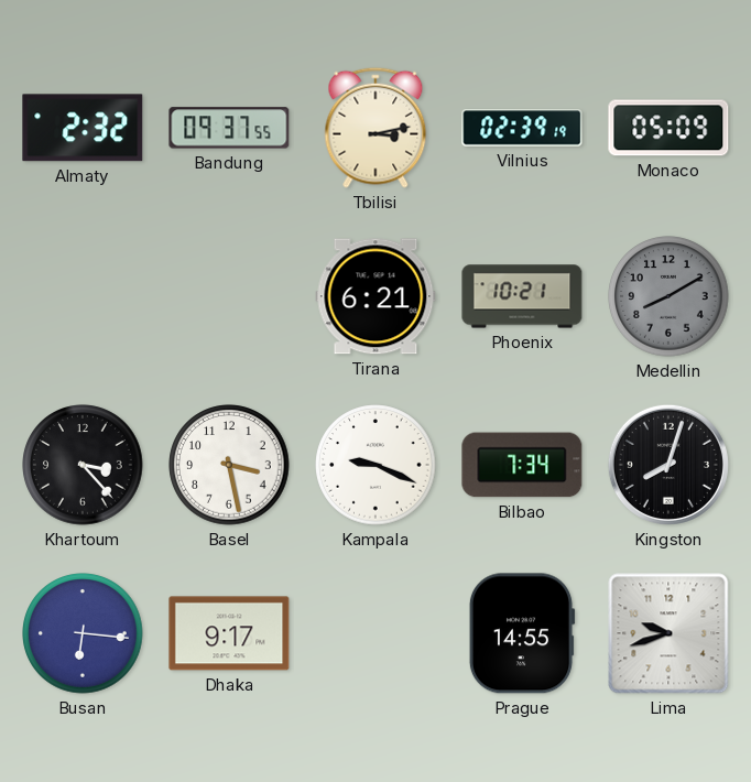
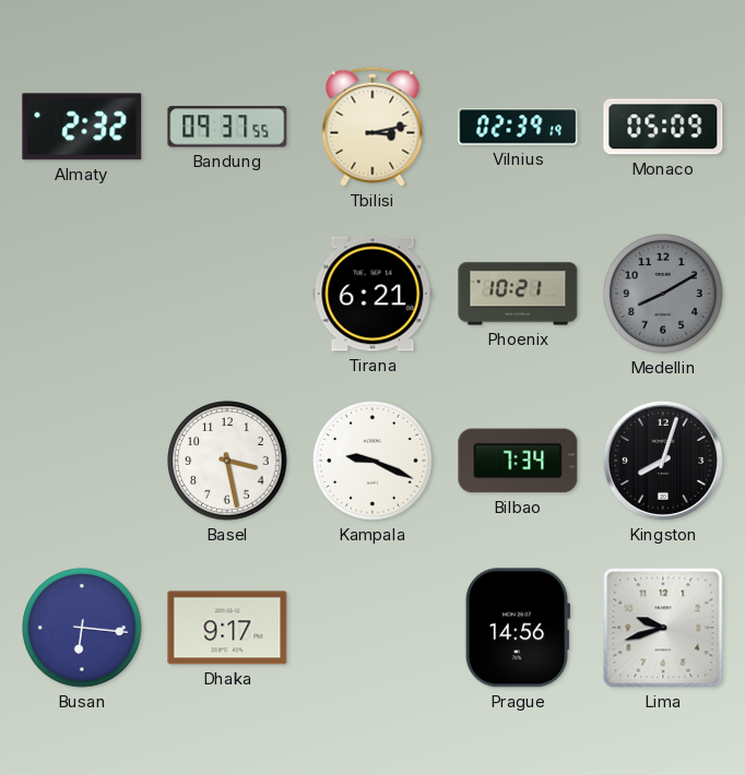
Khartoum: 3:23 -> none
Prague: 14:55 -> 14:56
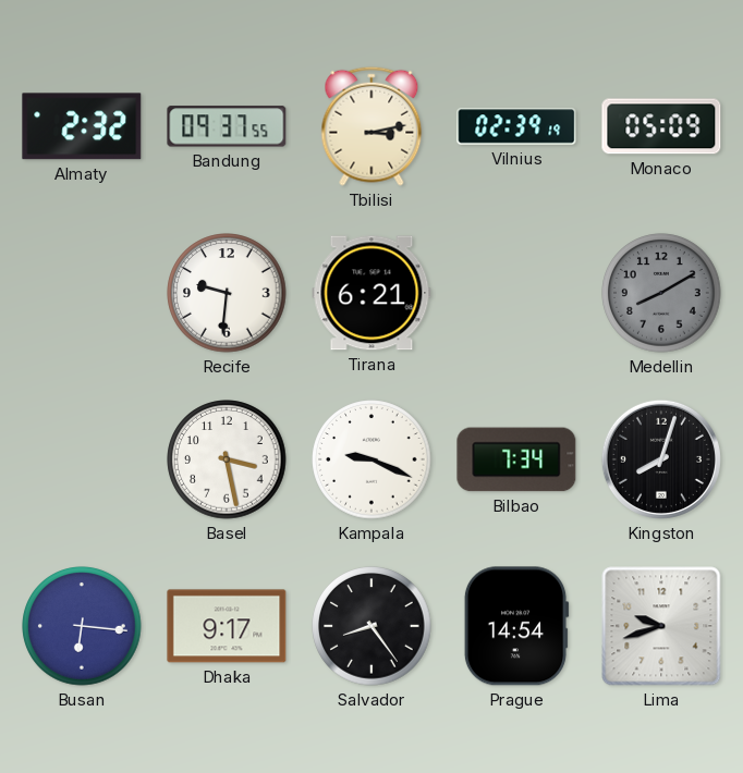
Recife: none -> 9:31
Phoenix: 10:21 -> none
Salvador: none -> 8:24
Prague: 14:56 -> 14:54
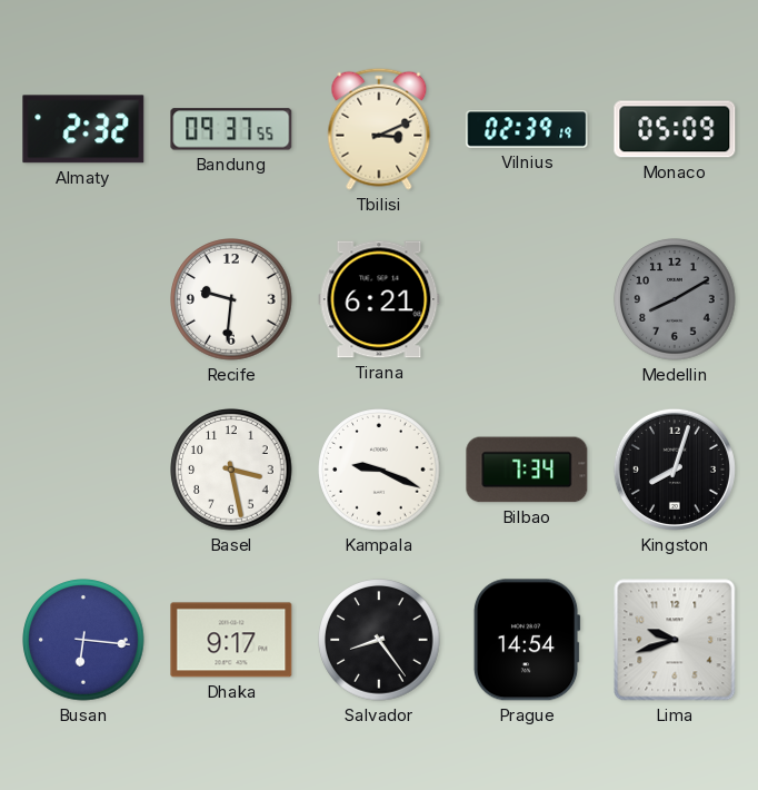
Tbilisi: 3:13 -> 3:11
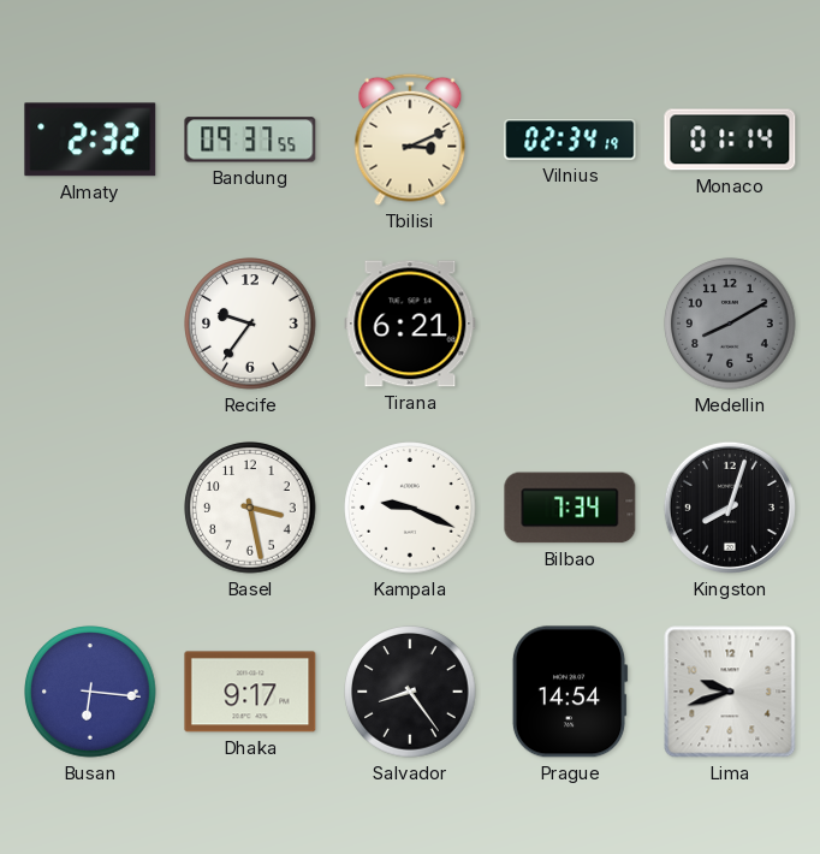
Vilnius: 02:39 -> 02:34
Monaco: 05:09 -> 01:14
Recife: 9:31 -> 9:36
